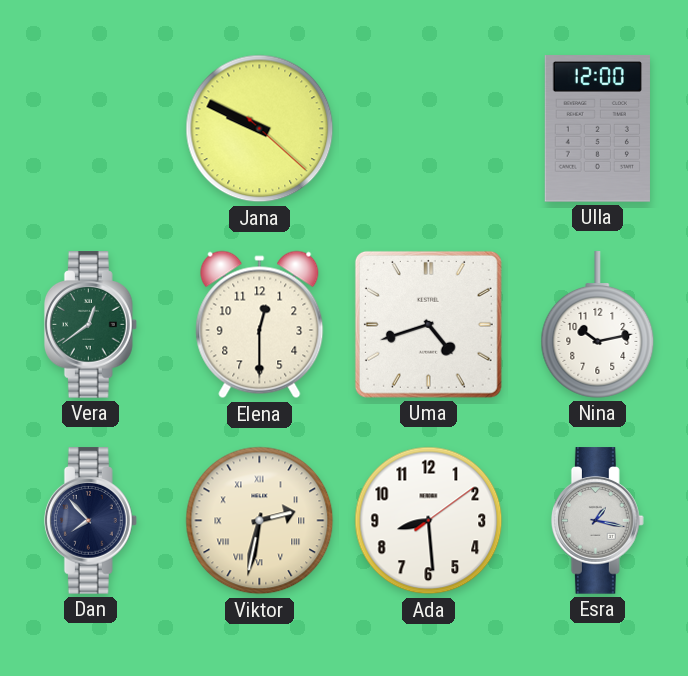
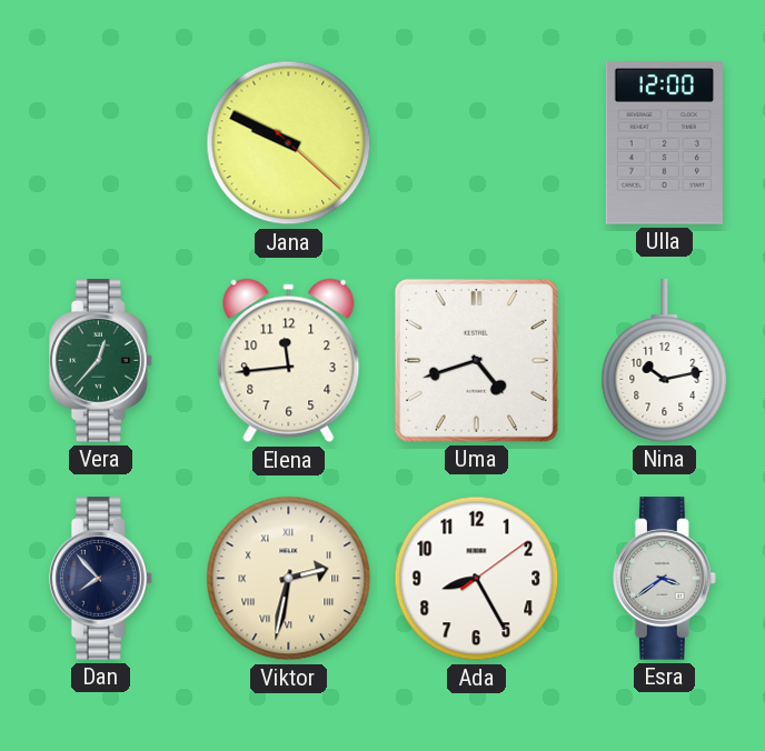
Vera: 12:39 -> 12:37
Elena: 12:30 -> 11:44
Ada: 8:29 -> 8:25
Esra: 1:17 -> 3:39
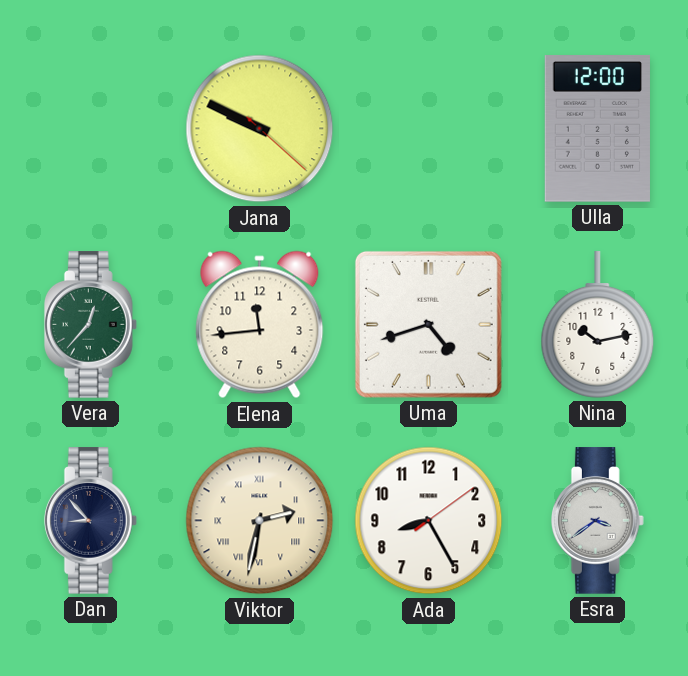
Dan: 7:53 -> 8:53
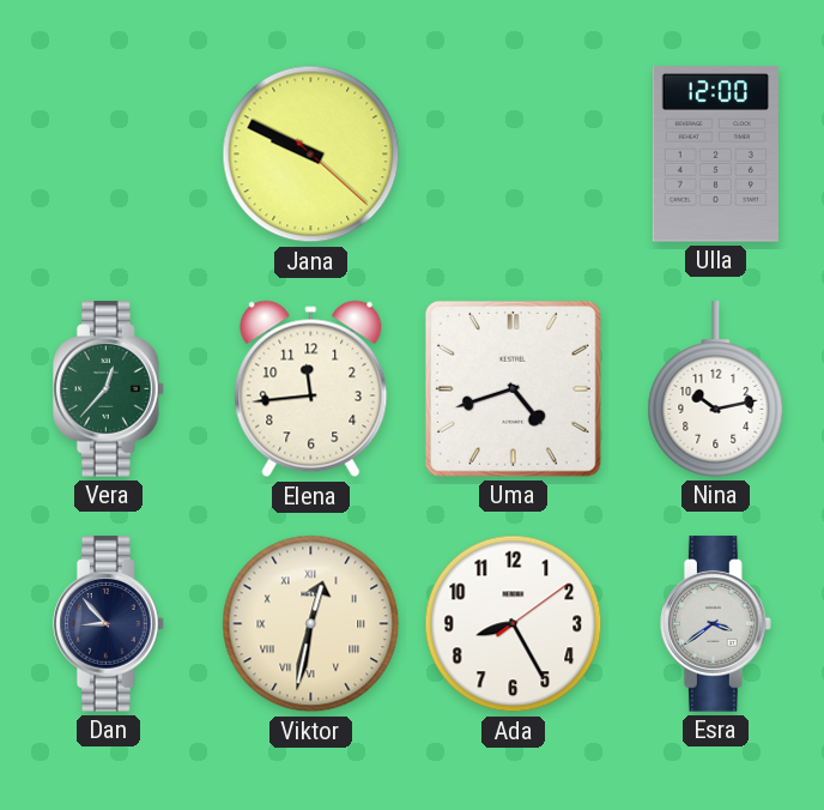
Viktor: 2:32 -> 12:32
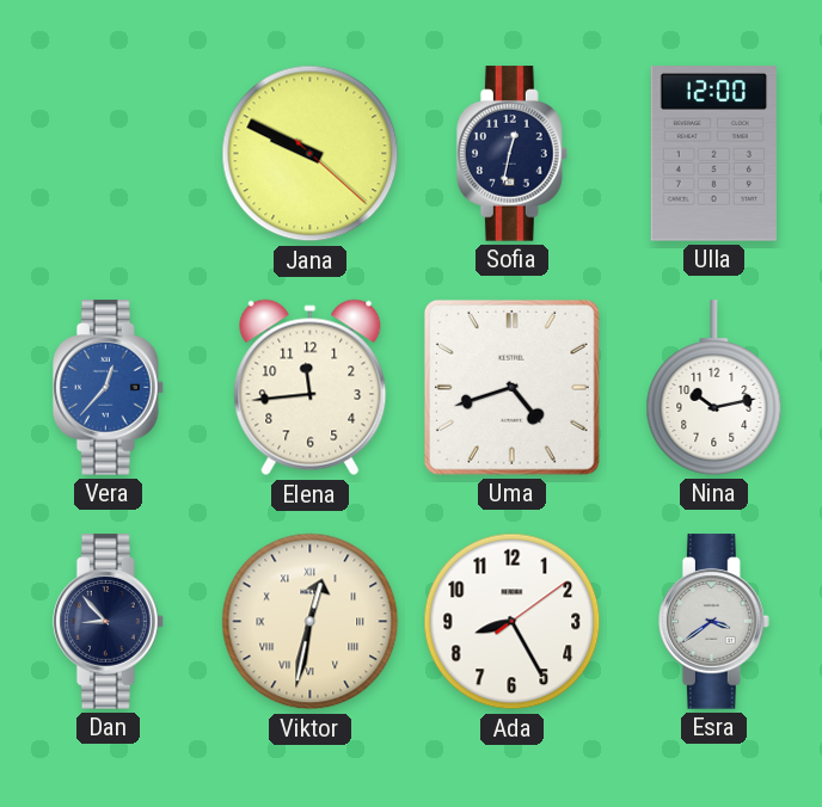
Sofia: none -> 12:32
Vera dial: green -> blue
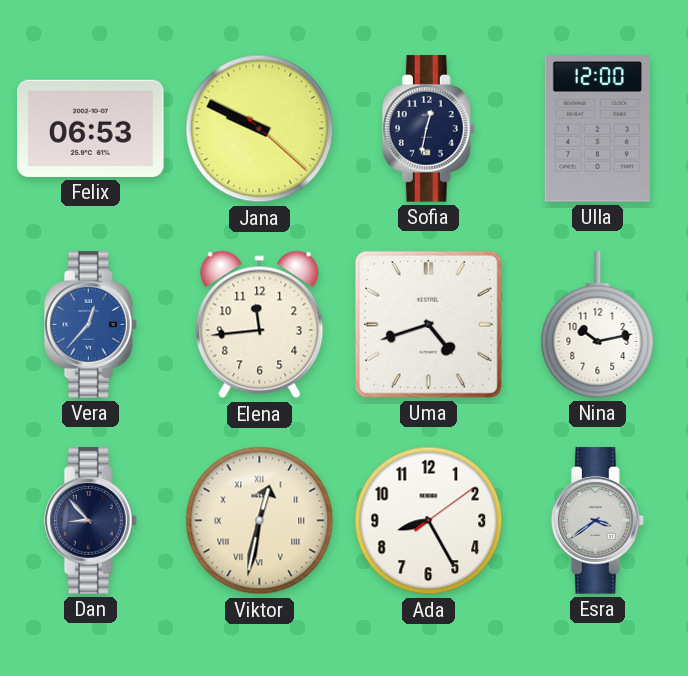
Felix: none -> 06:53
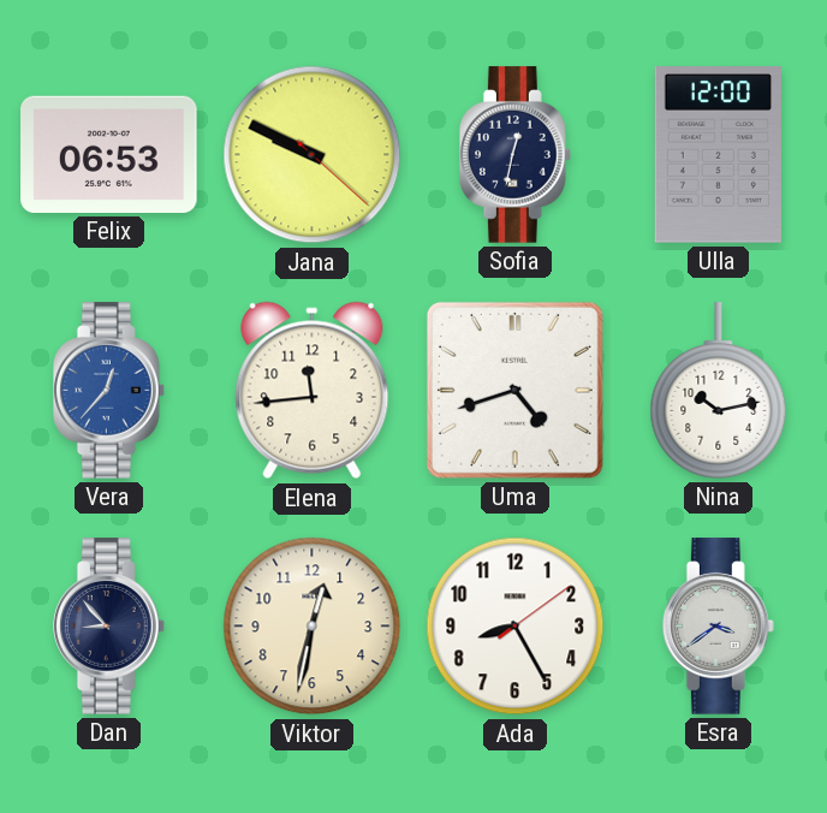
Viktor numerals: Roman -> Arabic
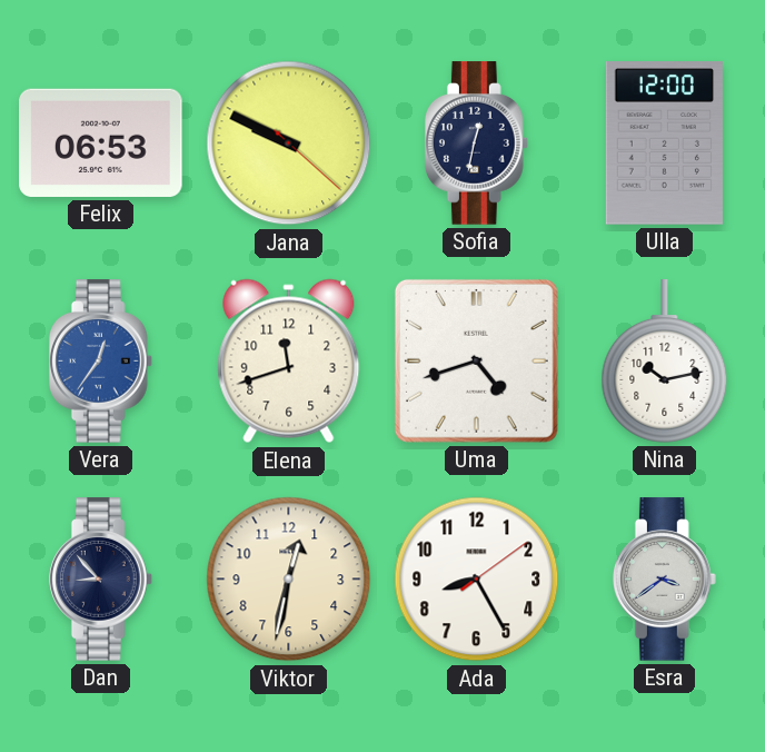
Vera: 12:37 -> 12:36
Elena: 11:44 -> 11:42
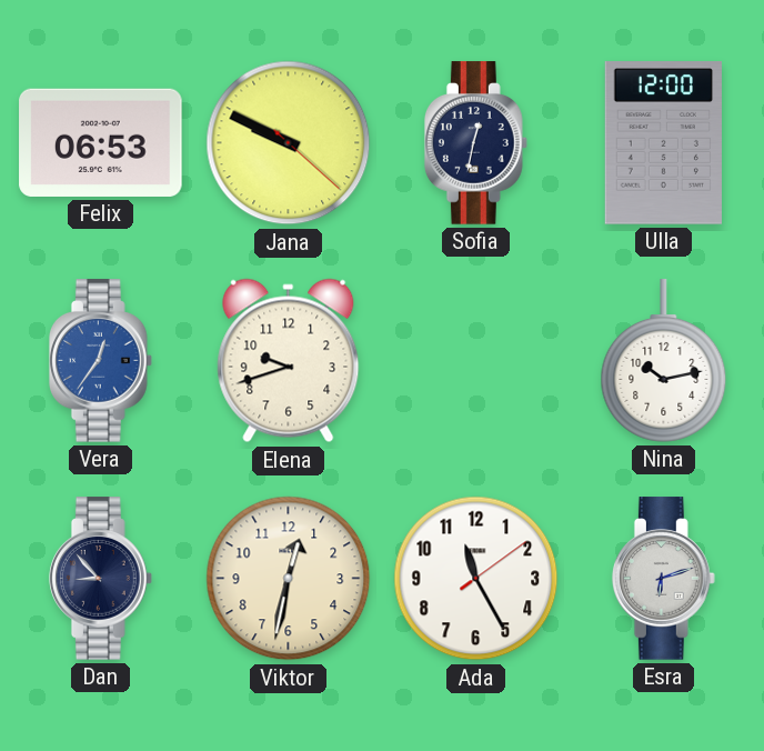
Elena: 11:42 -> 9:42
Uma: 4:42 -> none
Ada: 8:25 -> 11:25
Esra: 3:39 -> 6:12
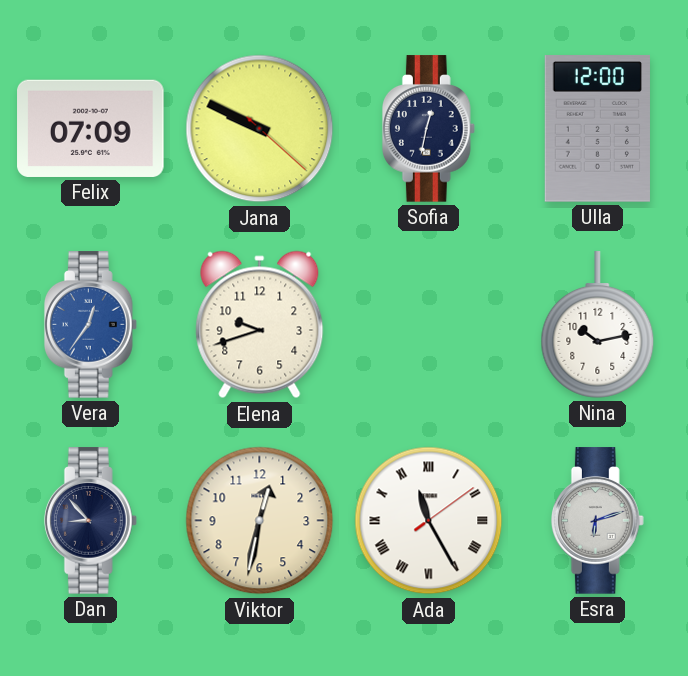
Felix: 06:53 -> 07:09
Ada numerals: Arabic -> Roman
